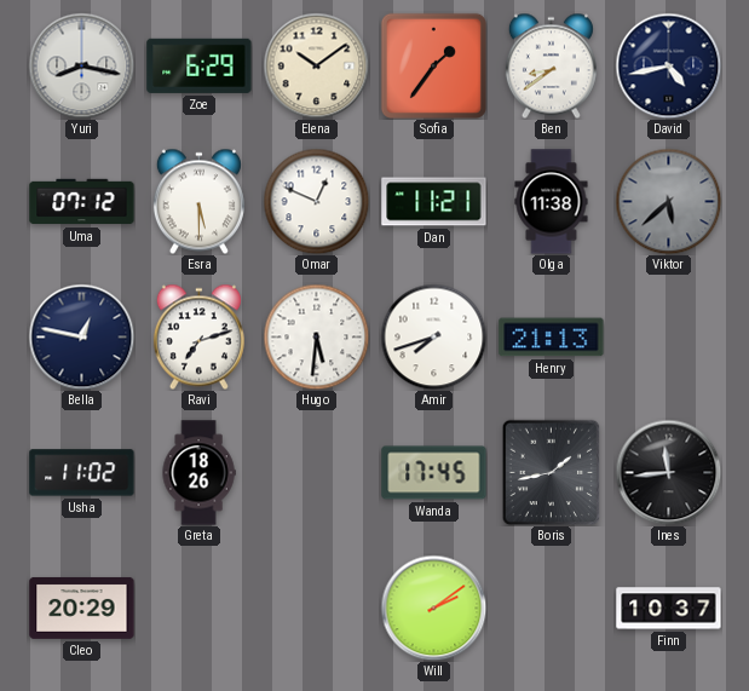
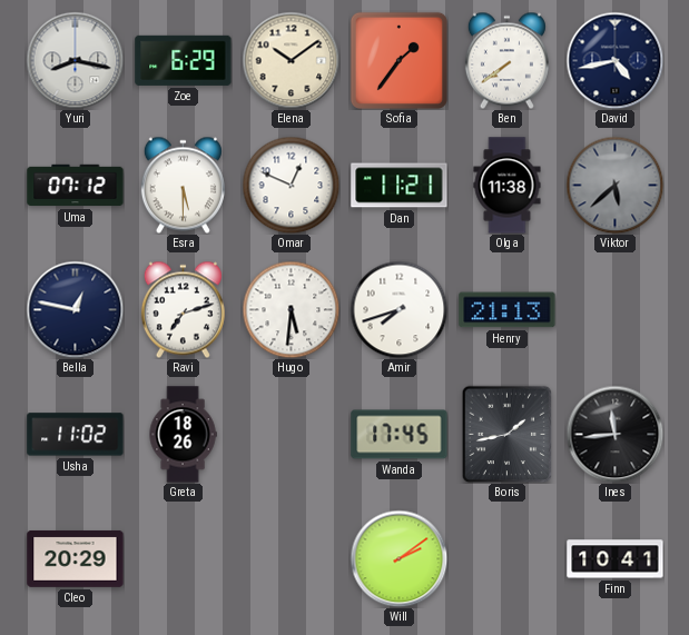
Ben: 8:39 -> 7:39
Finn: 10:37 -> 10:41
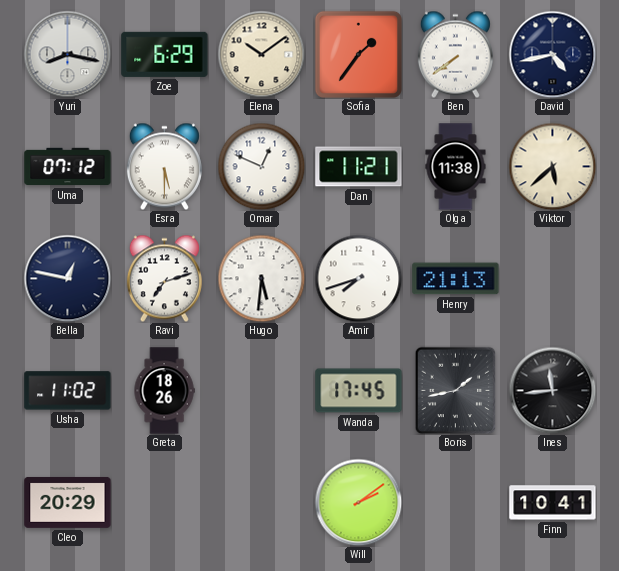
Viktor dial: grey -> cream
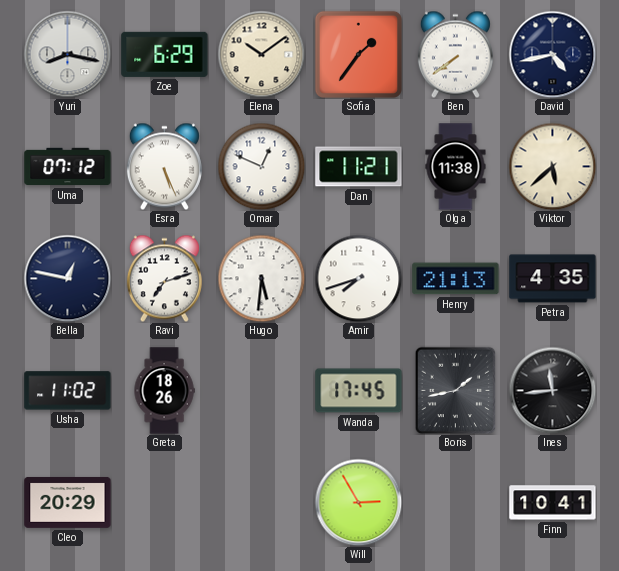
Esra: 5:30 -> 5:26
Petra: none -> 4:35
Will: 2:09 -> 2:55
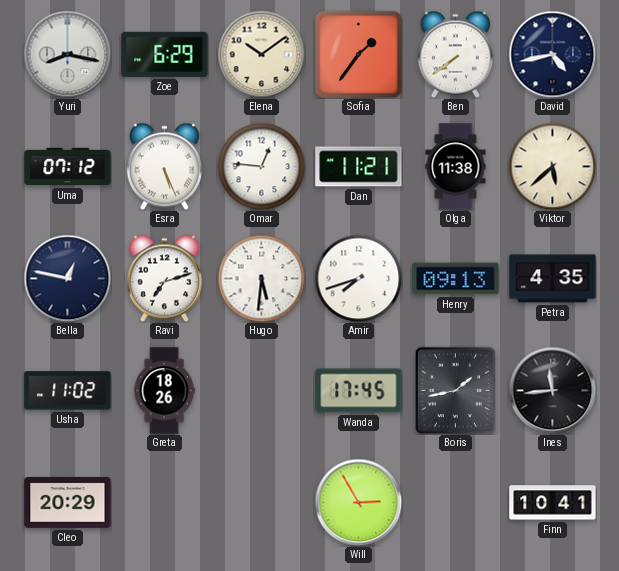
Omar: 12:49 -> 12:46
Henry: 21:13 -> 09:13
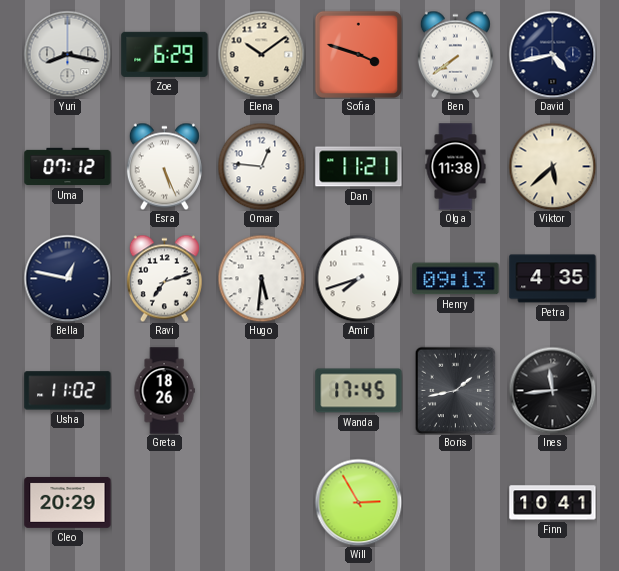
Sofia: 1:36 -> 3:48
